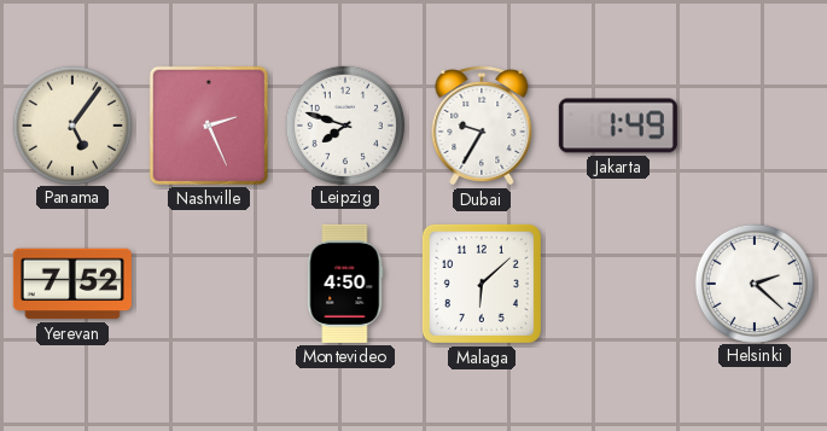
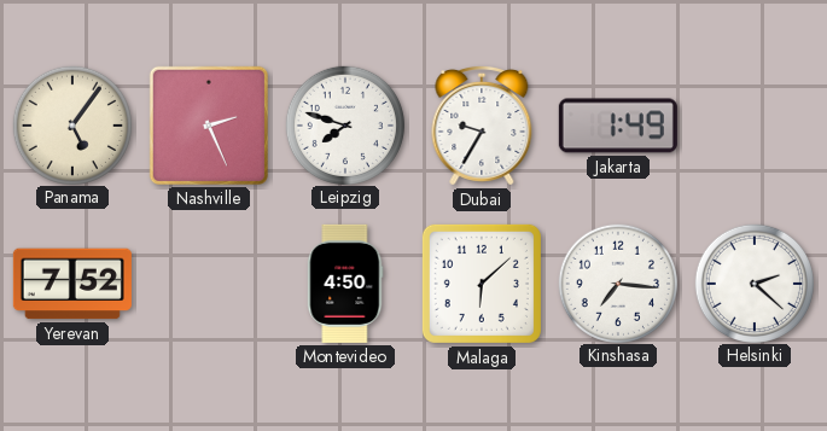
Kinshasa: none -> 7:16
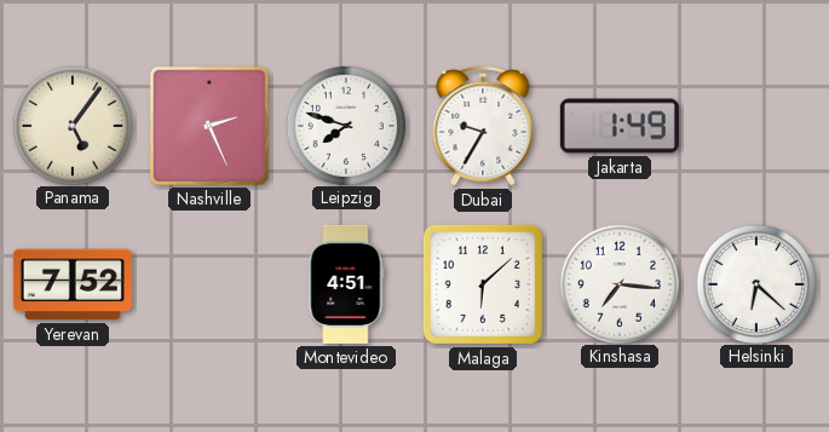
Montevideo: 4:50 -> 4:51
Helsinki: 2:22 -> 6:22
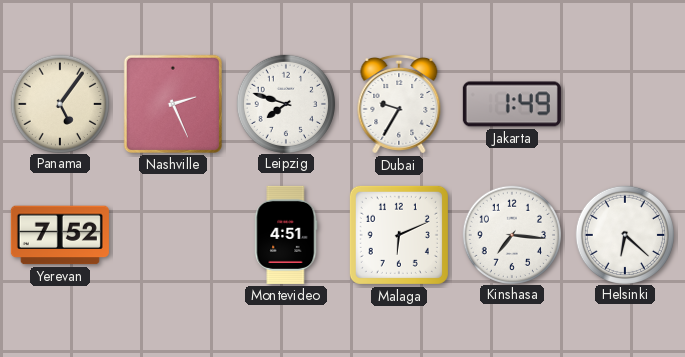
Malaga: 6:08 -> 6:11
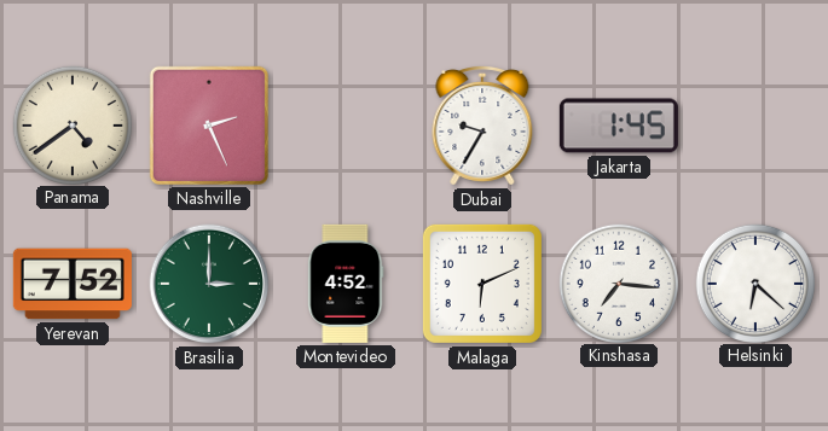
Panama: 5:06 -> 4:39
Leipzig: 7:48 -> none
Jakarta: 1:49 -> 1:45
Brasilia: none -> 3:00
Montevideo: 4:51 -> 4:52
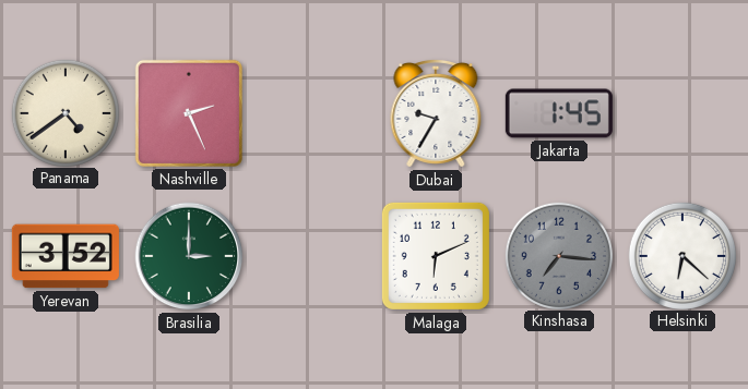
Yerevan: 7:52 -> 3:52
Montevideo: 4:52 -> none
Kinshasa dial: white -> grey
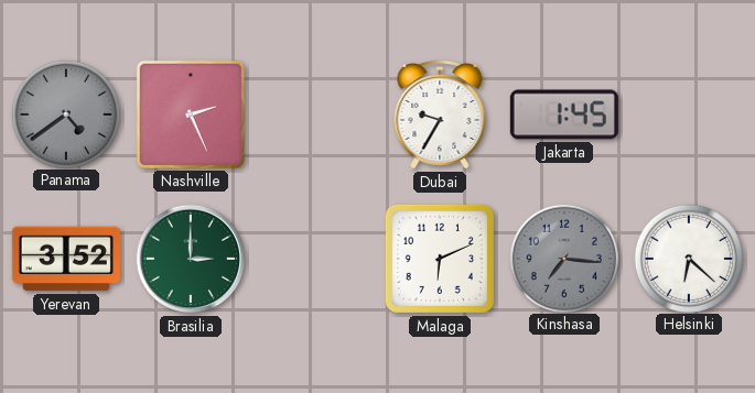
Panama dial: cream -> grey
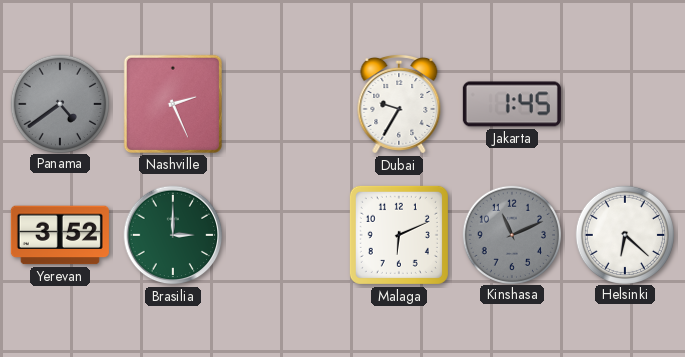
Kinshasa: 7:16 -> 11:11
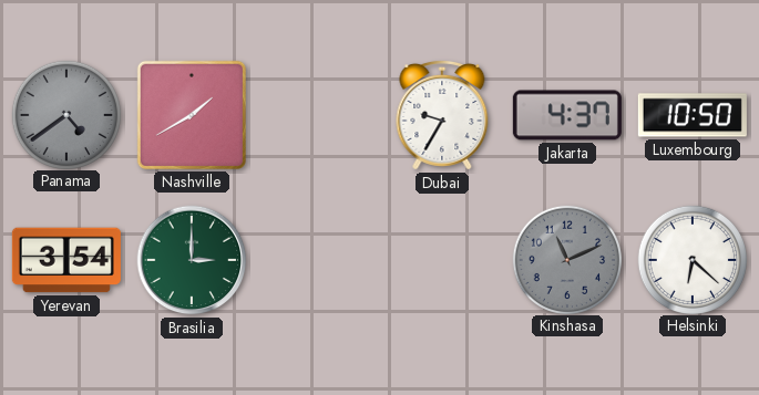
Nashville: 2:26 -> 1:40
Jakarta: 1:45 -> 4:37
Luxembourg: none -> 10:50
Yerevan: 3:52 -> 3:54
Malaga: 6:11 -> none
